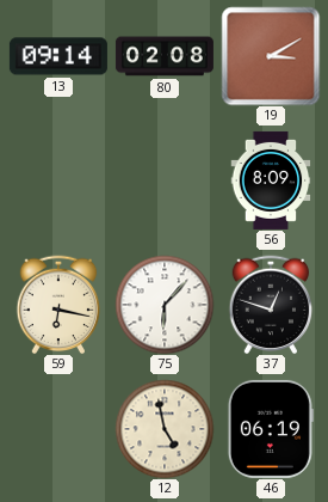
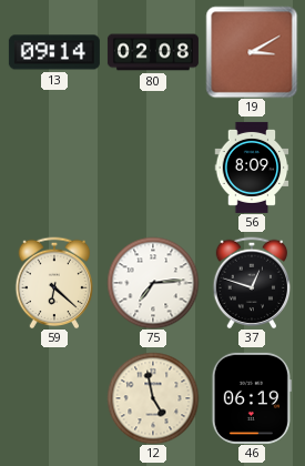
59: 6:17 -> 6:22
75: 6:07 -> 7:14
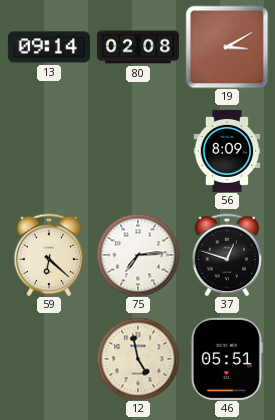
46: 06:19 -> 05:51
